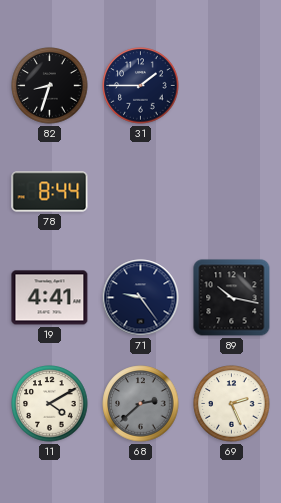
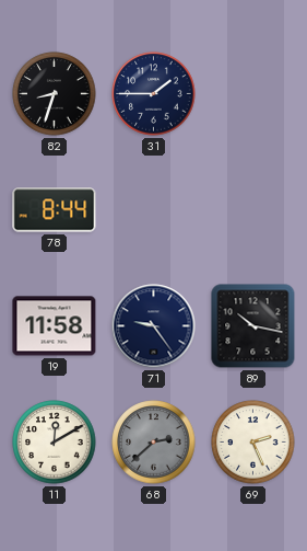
19: 4:41 -> 11:58
11: 4:10 -> 12:10
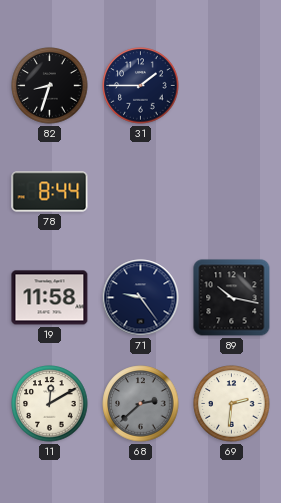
69: 2:26 -> 2:31
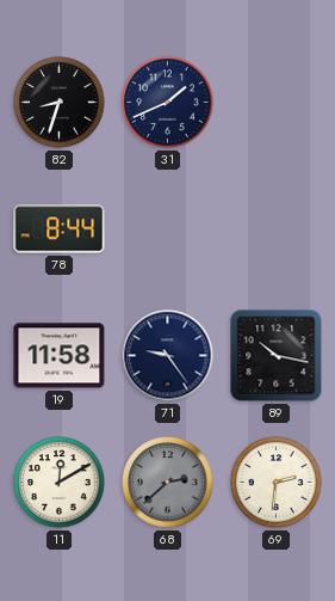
31: 1:45 -> 1:41
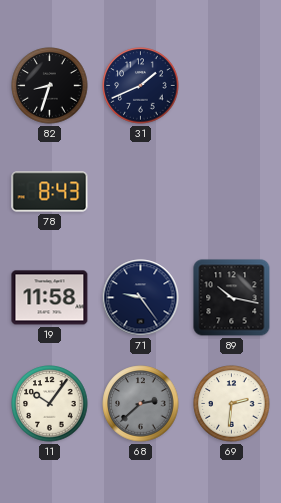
78: 8:44 -> 8:43
11: 12:10 -> 10:06
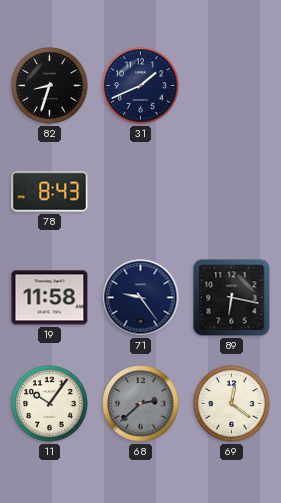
89: 10:17 -> 6:17
69: 2:31 -> 12:21
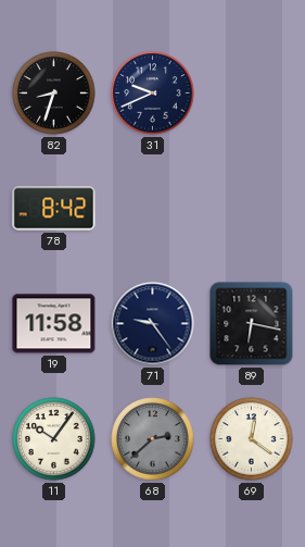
31: 1:41 -> 9:41
78: 8:43 -> 8:42
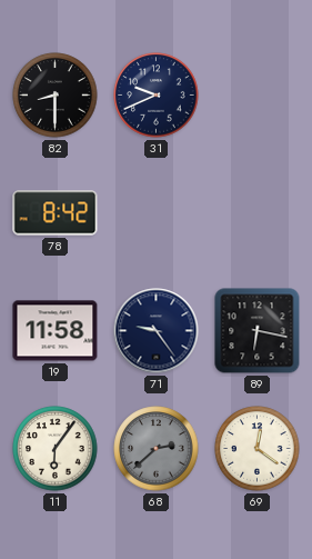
82: 8:33 -> 8:30
11: 10:06 -> 6:06
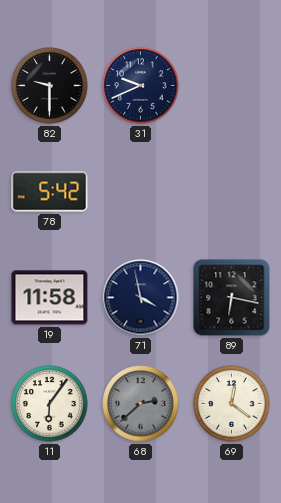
82: 8:30 -> 9:30
78: 8:42 -> 5:42
71: 9:24 -> 3:58
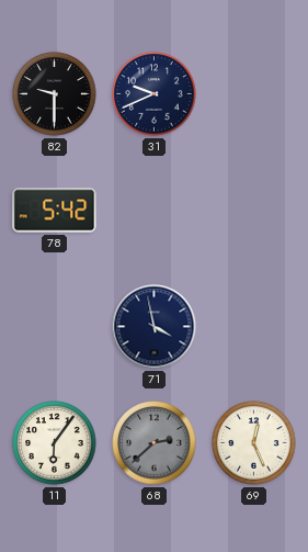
19: 11:58 -> none
89: 6:17 -> none
69: 12:21 -> 12:26
